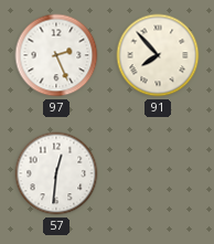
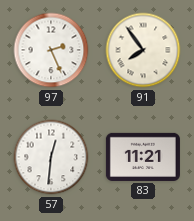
91: 7:53 -> 7:54
83: none -> 11:21
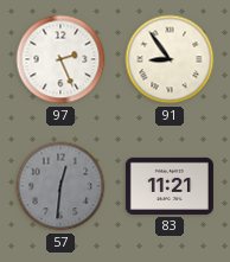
91: 7:54 -> 8:54
57 dial: white -> grey
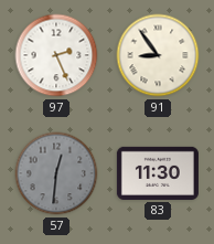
83: 11:21 -> 11:30
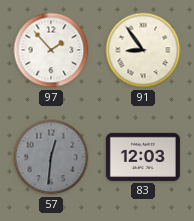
97: 2:26 -> 1:53
83: 11:30 -> 12:03
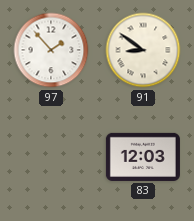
91: 8:54 -> 8:51
57: 12:31 -> none
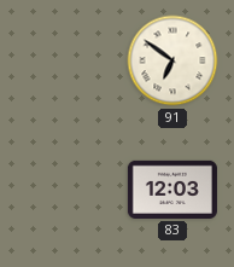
97: 1:53 -> none
91: 8:51 -> 6:51
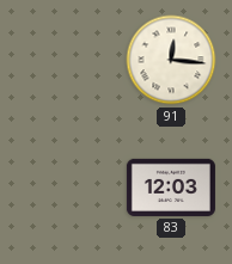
91: 6:51 -> 12:16
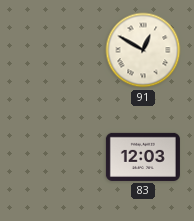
91: 12:16 -> 12:50
